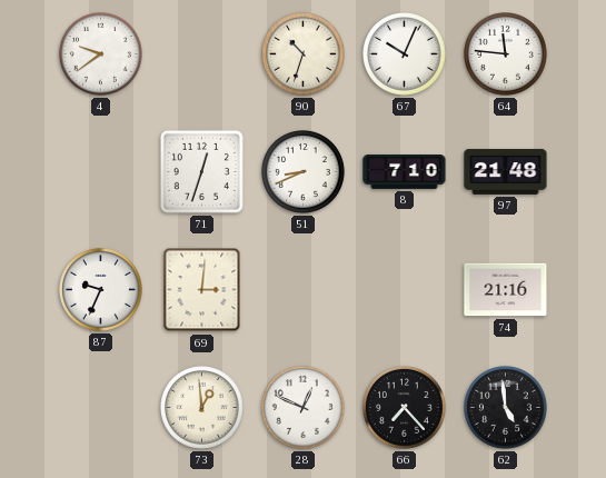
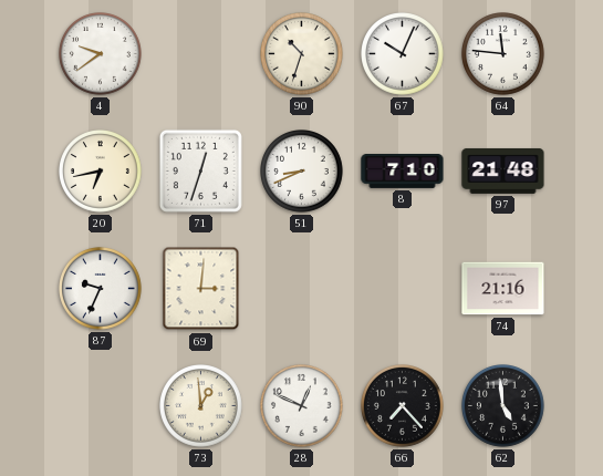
20: none -> 6:43
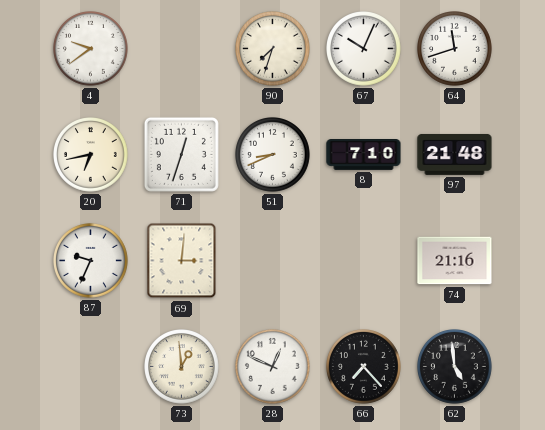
90: 10:33 -> 7:33
64: 11:46 -> 11:42
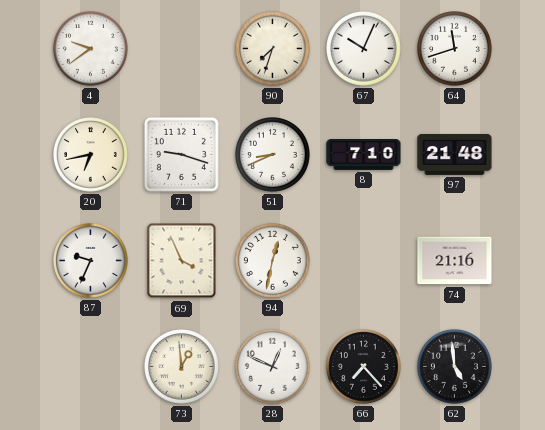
71: 12:33 -> 9:18
69: 3:01 -> 3:56
94: none -> 12:32
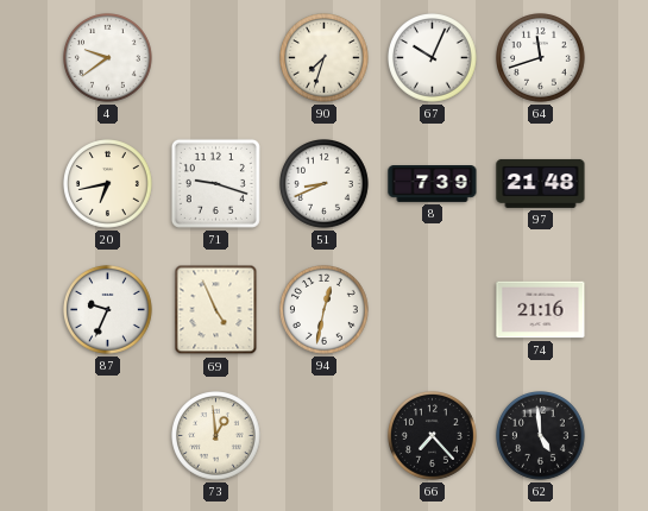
8: 7:10 -> 7:39
69: 3:56 -> 4:56
28: 12:49 -> none
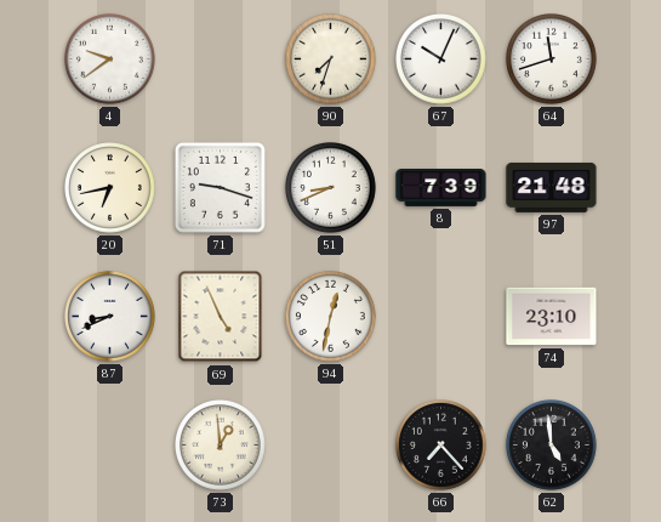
87: 9:34 -> 8:41
74: 21:16 -> 23:10
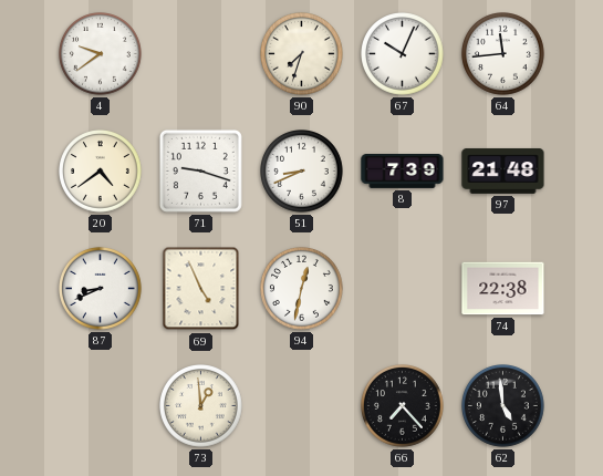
64: 11:42 -> 11:44
20: 6:43 -> 4:39
74: 23:10 -> 22:38
